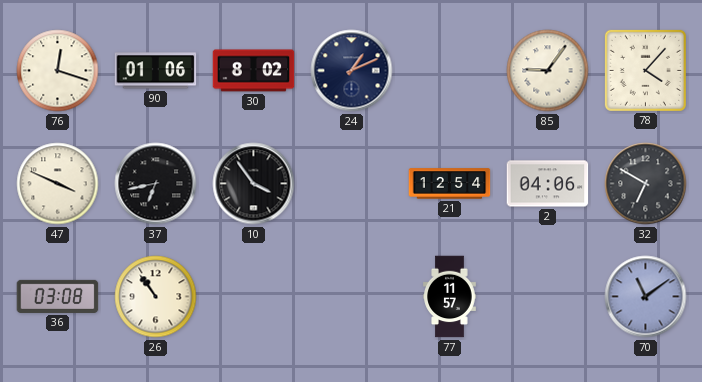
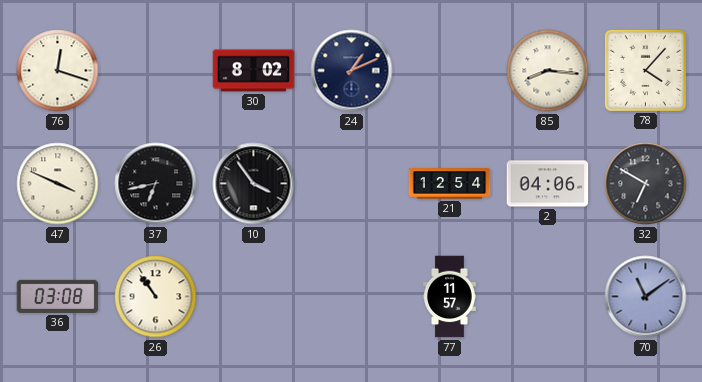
90: 01:06 -> none
85: 9:06 -> 8:16
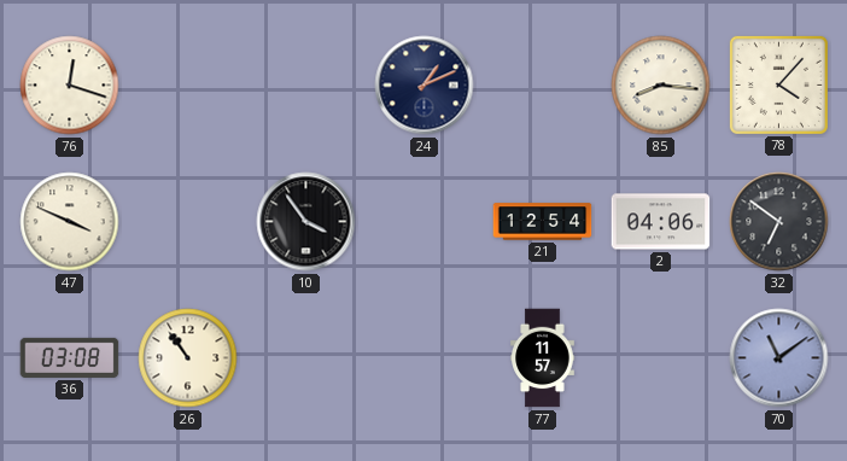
30: 8:02 -> none
37: 6:43 -> none
32: 6:50 -> 6:51
